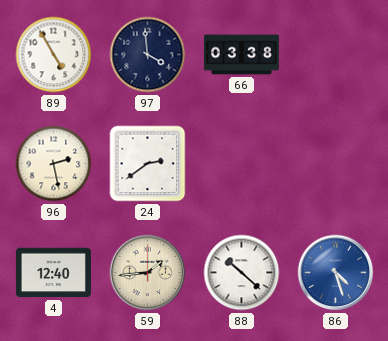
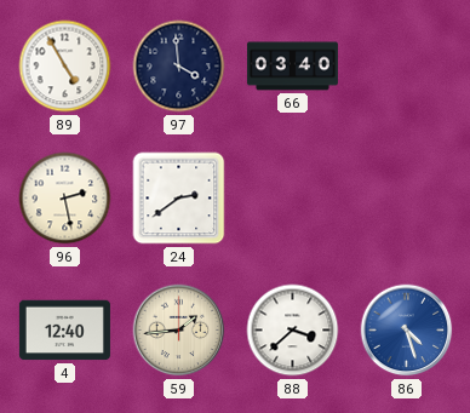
66: 03:38 -> 03:40
88: 10:22 -> 3:38
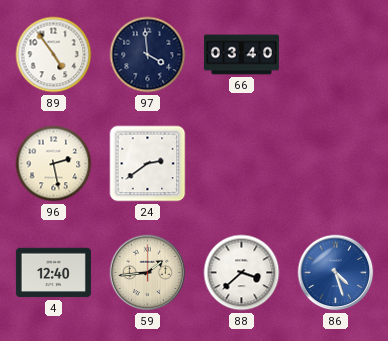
89: 4:55 -> 4:54
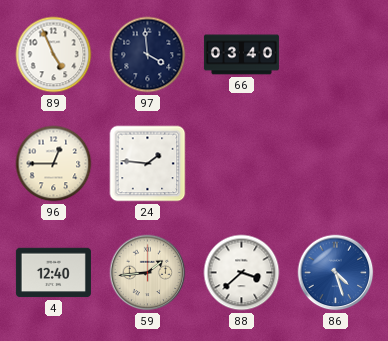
89: 4:54 -> 4:56
96: 2:28 -> 12:45
24: 2:39 -> 1:46
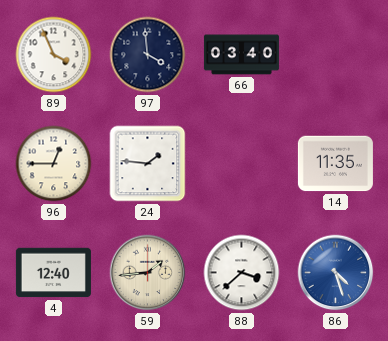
89: 4:56 -> 3:56
14: none -> 11:35
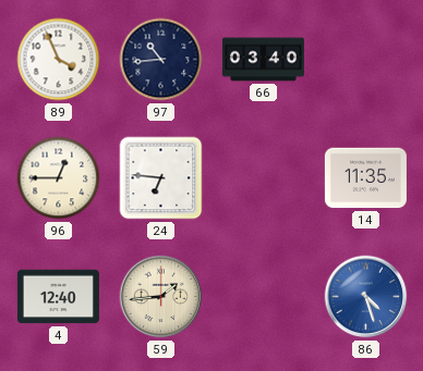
97: 3:59 -> 10:44
24: 1:46 -> 6:46
88: 3:38 -> none
